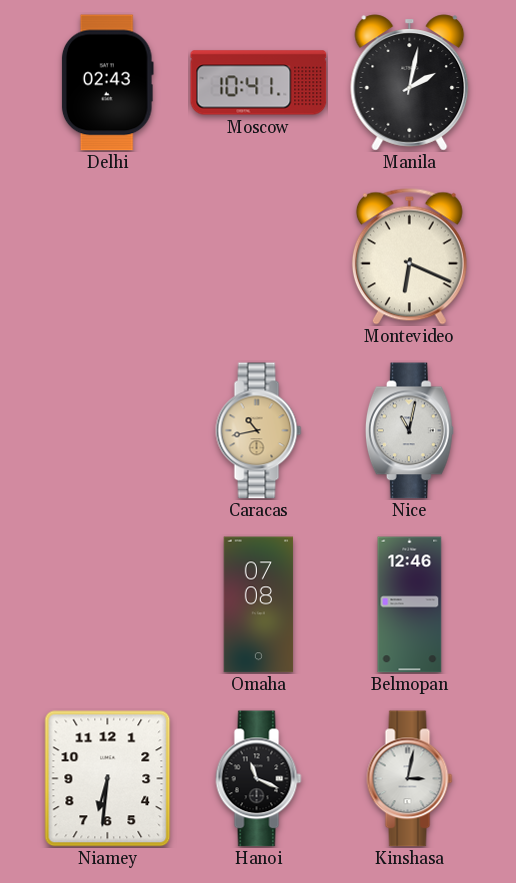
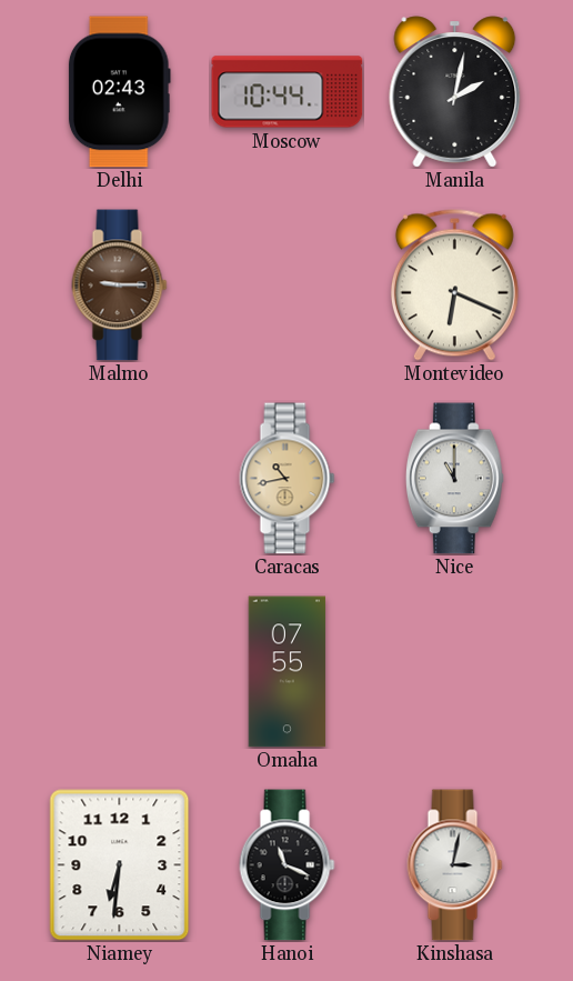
Moscow: 10:41 -> 10:44
Malmo: none -> 9:15
Nice: 11:02 -> 11:00
Omaha: 07:08 -> 07:55
Belmopan: 12:46 -> none
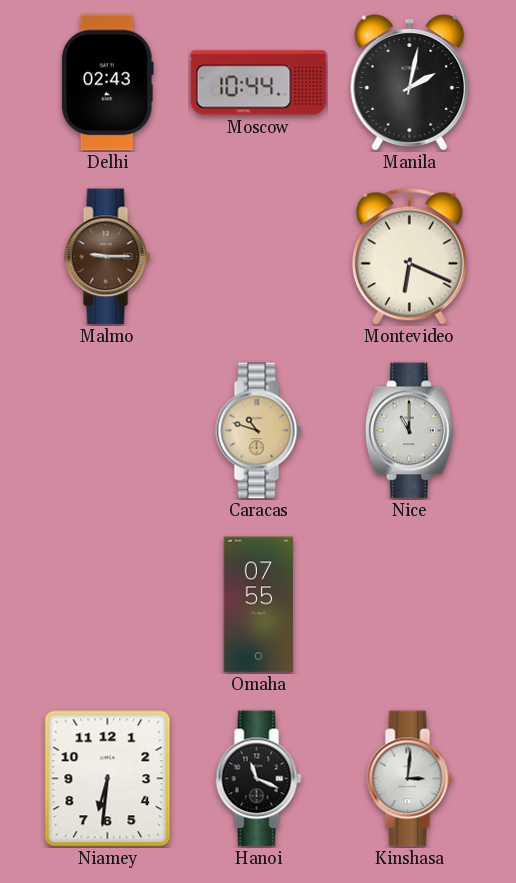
Caracas: 10:43 -> 10:48
Kinshasa: 3:02 -> 3:01
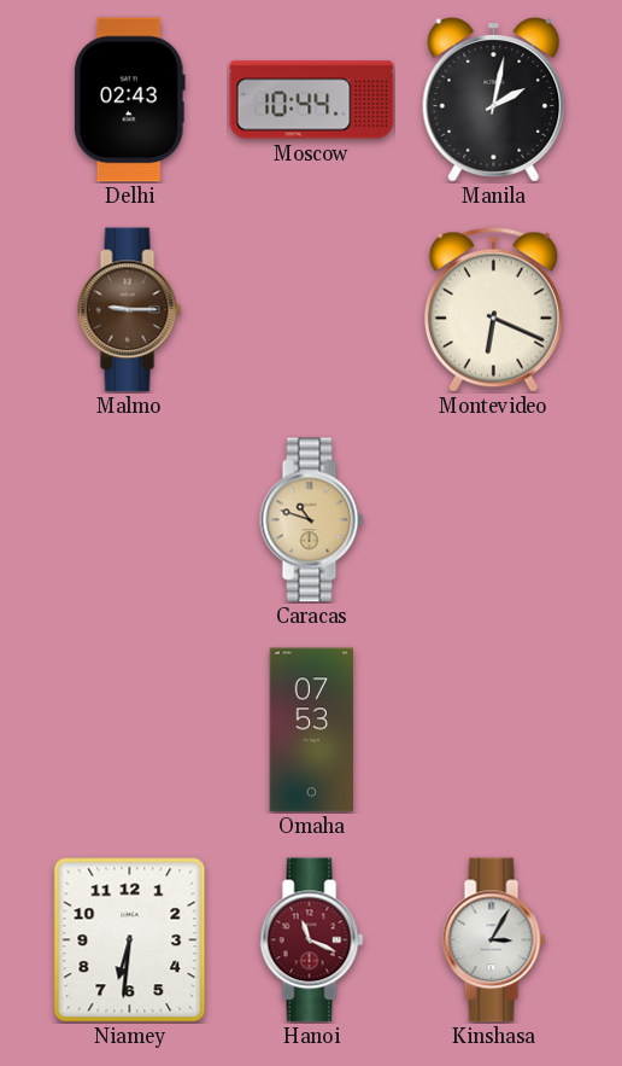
Nice: 11:00 -> none
Omaha: 07:55 -> 07:53
Hanoi dial: black -> burgundy
Kinshasa: 3:01 -> 3:05
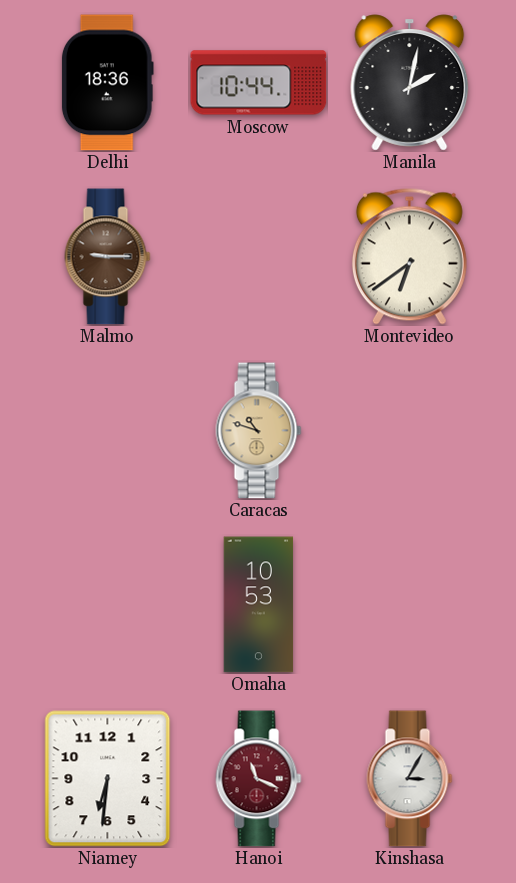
Delhi: 02:43 -> 18:36
Montevideo: 6:19 -> 6:39
Omaha: 07:53 -> 10:53
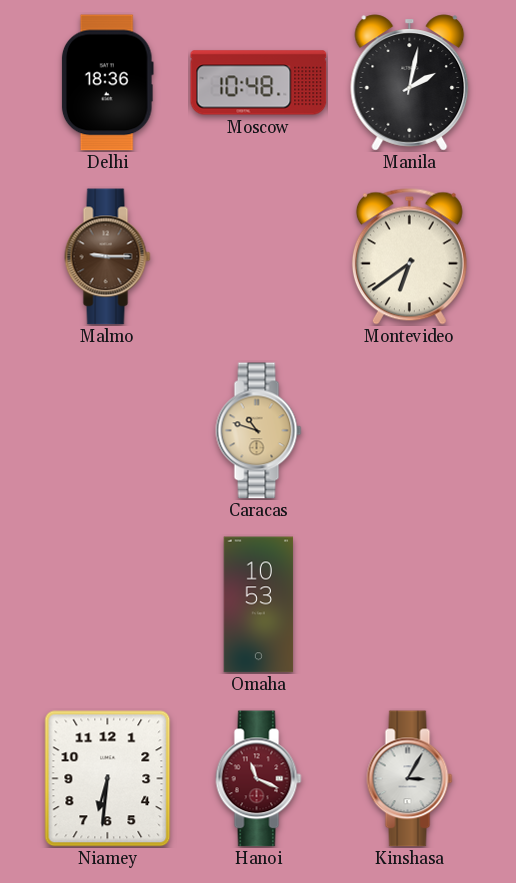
Moscow: 10:44 -> 10:48
